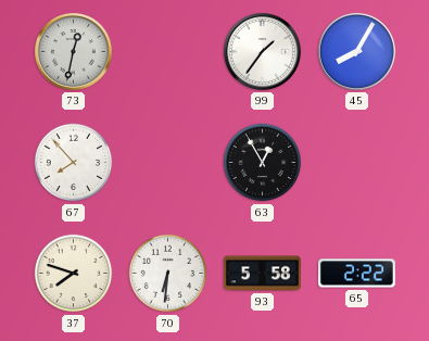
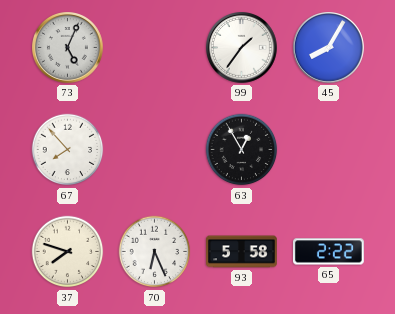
73: 12:32 -> 5:04
70: 6:31 -> 6:26
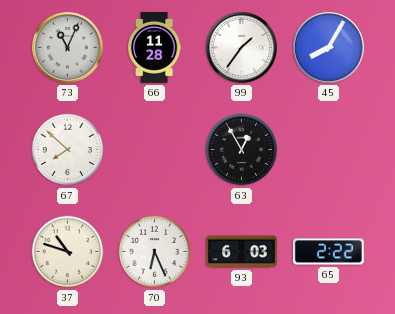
73: 5:04 -> 11:04
66: none -> 11:28
67: 7:53 -> 7:52
37: 7:48 -> 10:48
93: 5:58 -> 6:03
